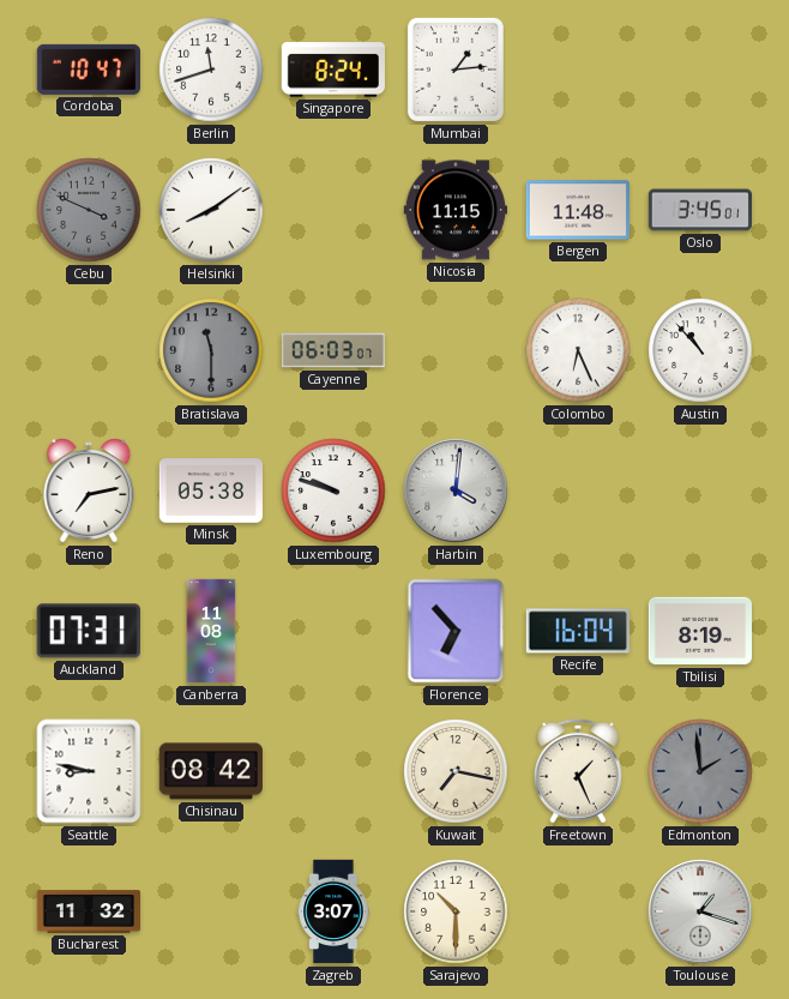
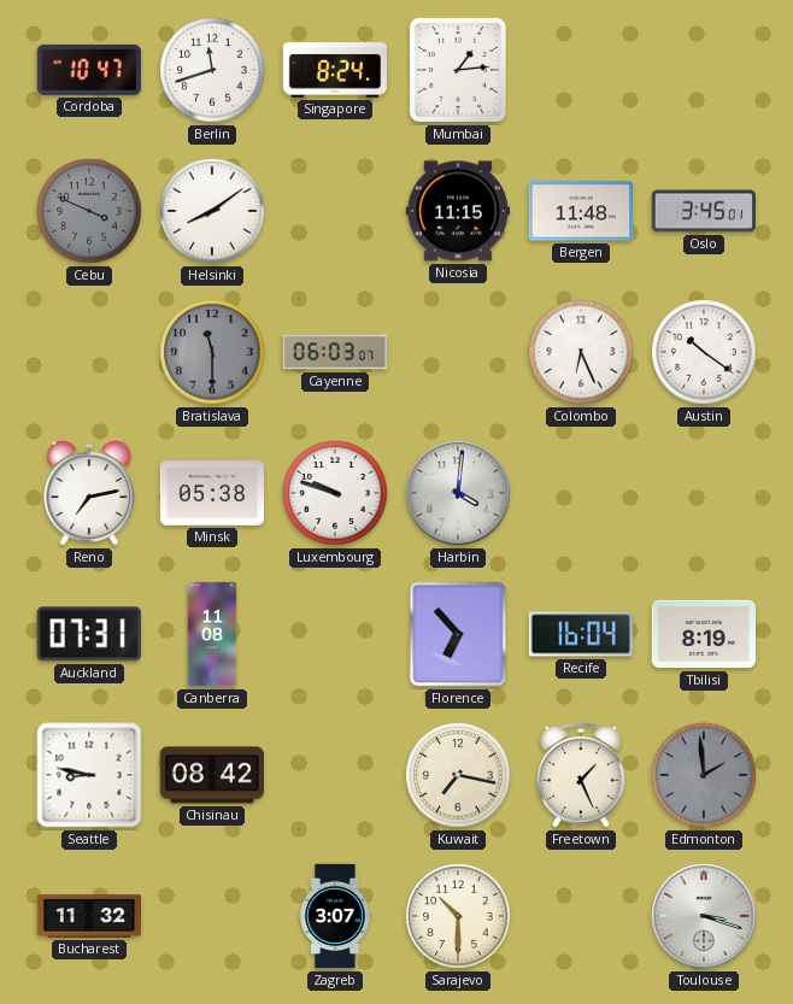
Austin: 10:53 -> 10:21
Toulouse: 1:18 -> 3:18
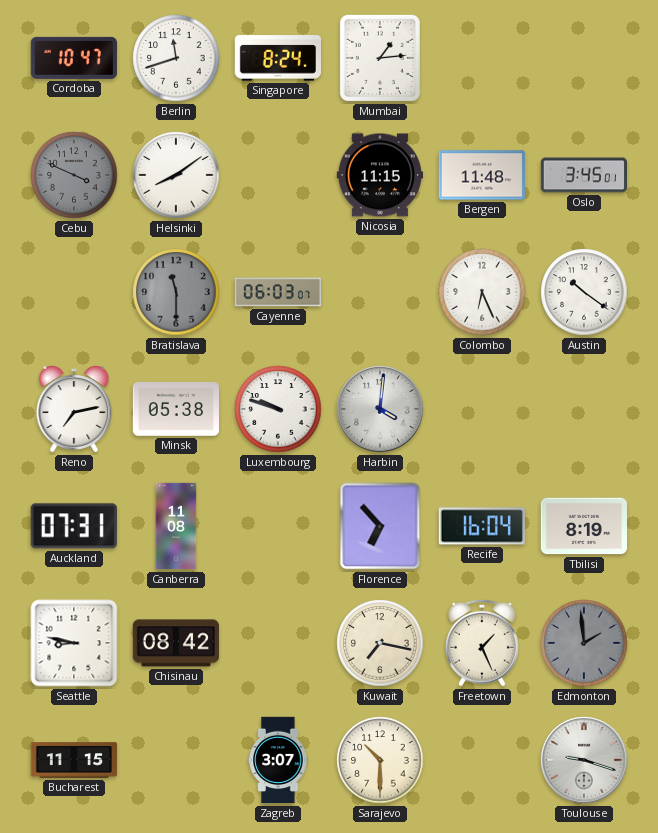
Bucharest: 11:32 -> 11:15
Toulouse: 3:18 -> 9:18
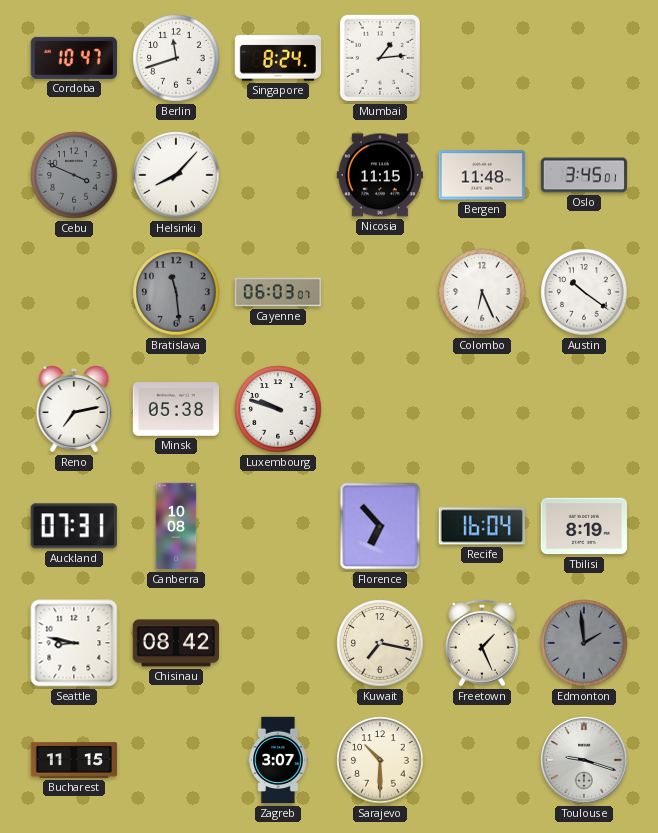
Helsinki: 8:09 -> 8:07
Bratislava: 11:30 -> 11:29
Harbin: 4:01 -> none
Canberra: 11:08 -> 10:08
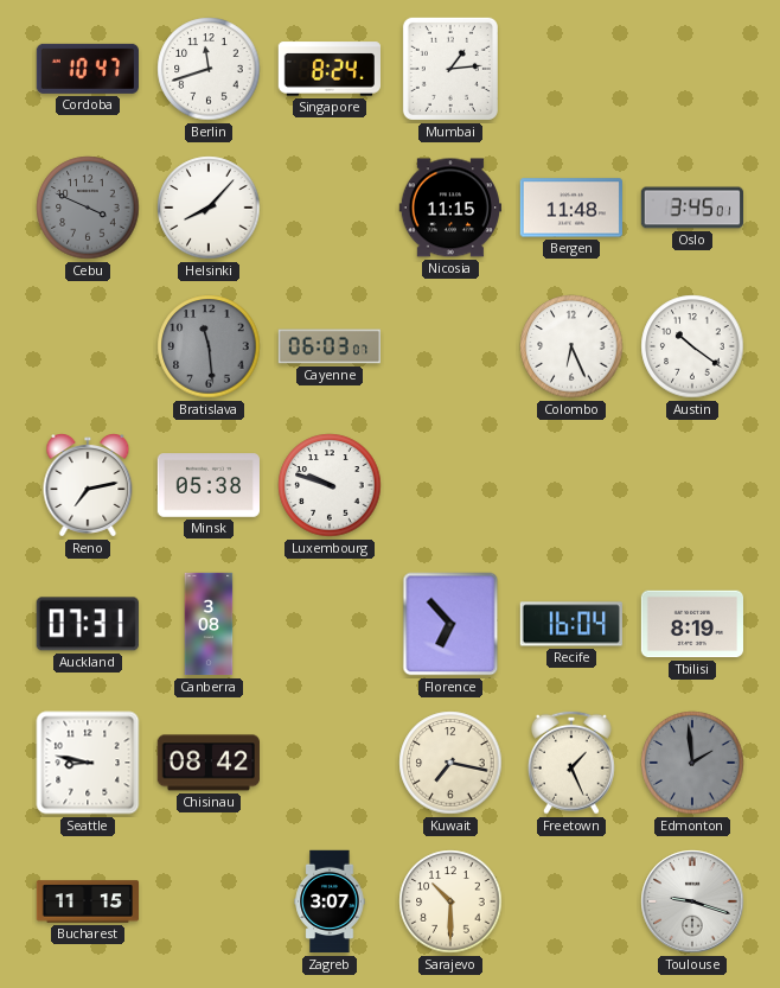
Canberra: 10:08 -> 3:08
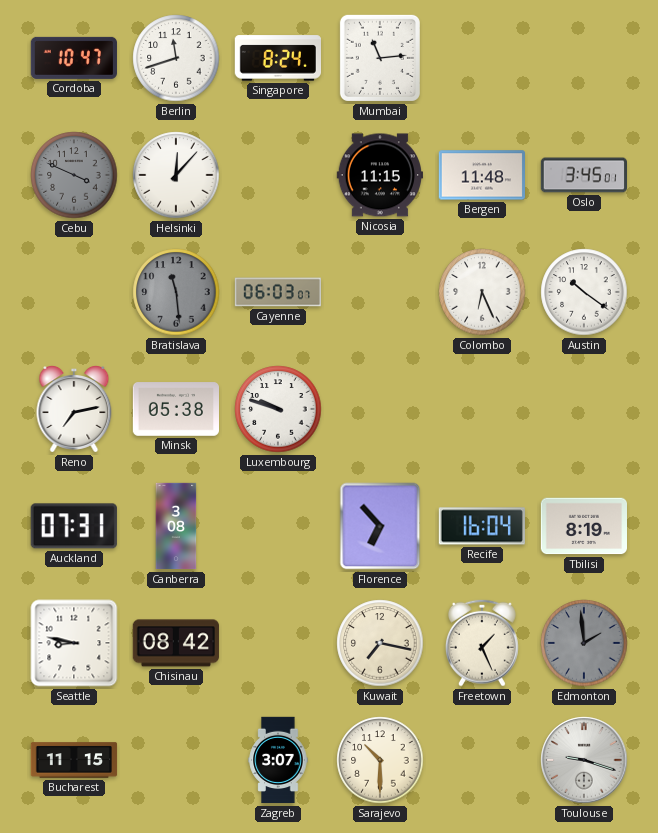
Mumbai: 1:14 -> 11:14
Helsinki: 8:07 -> 12:07
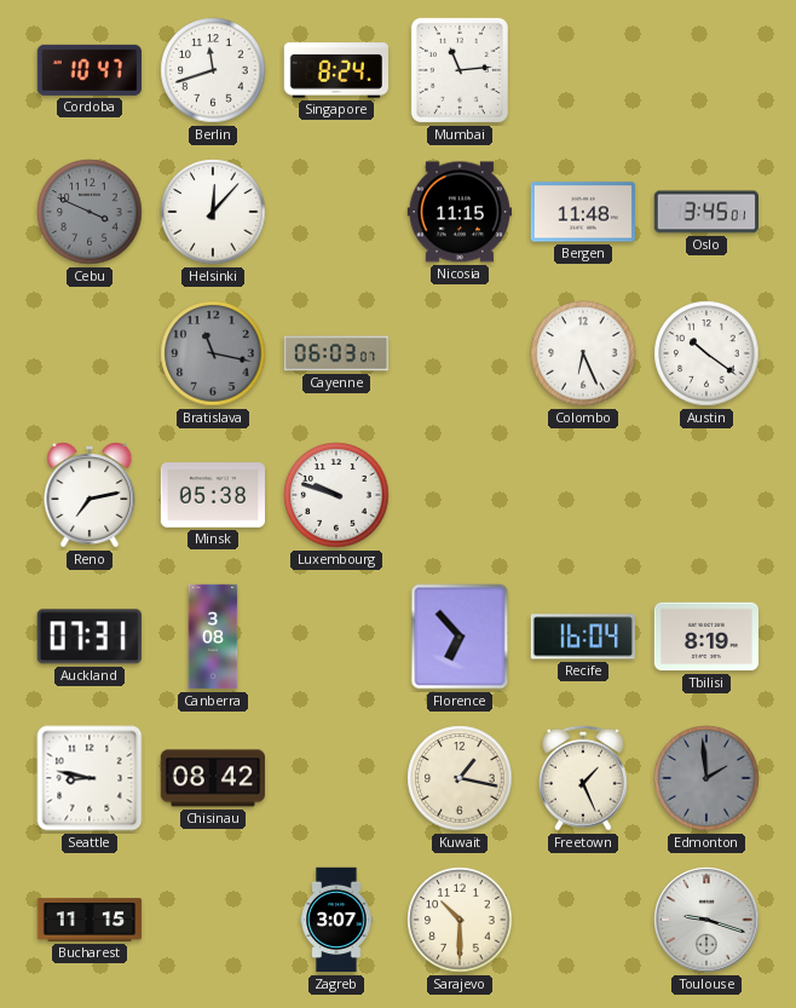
Bratislava: 11:29 -> 11:17
Kuwait: 7:17 -> 1:17
